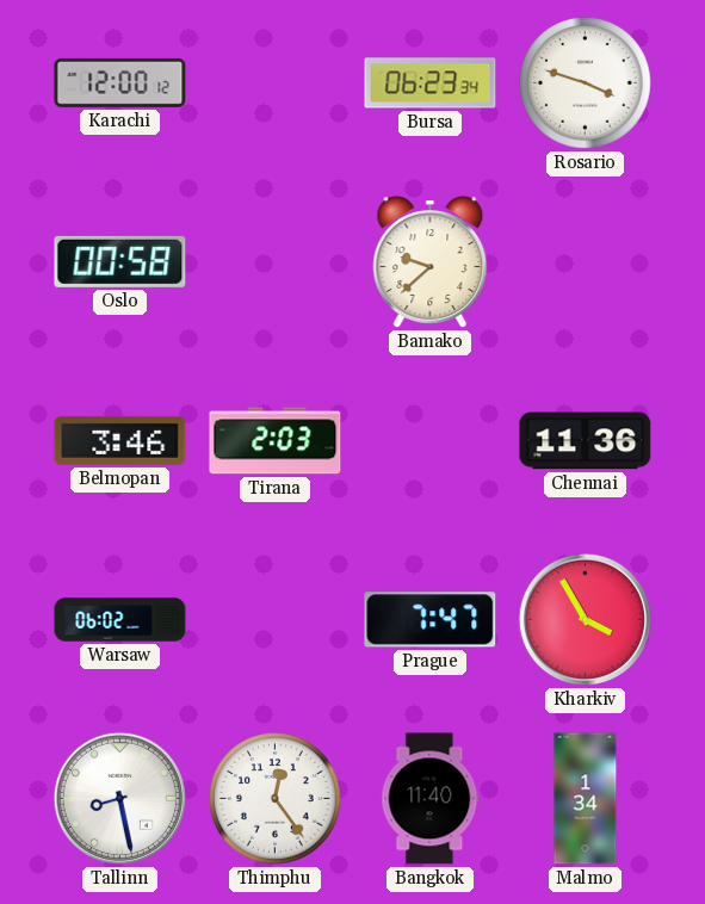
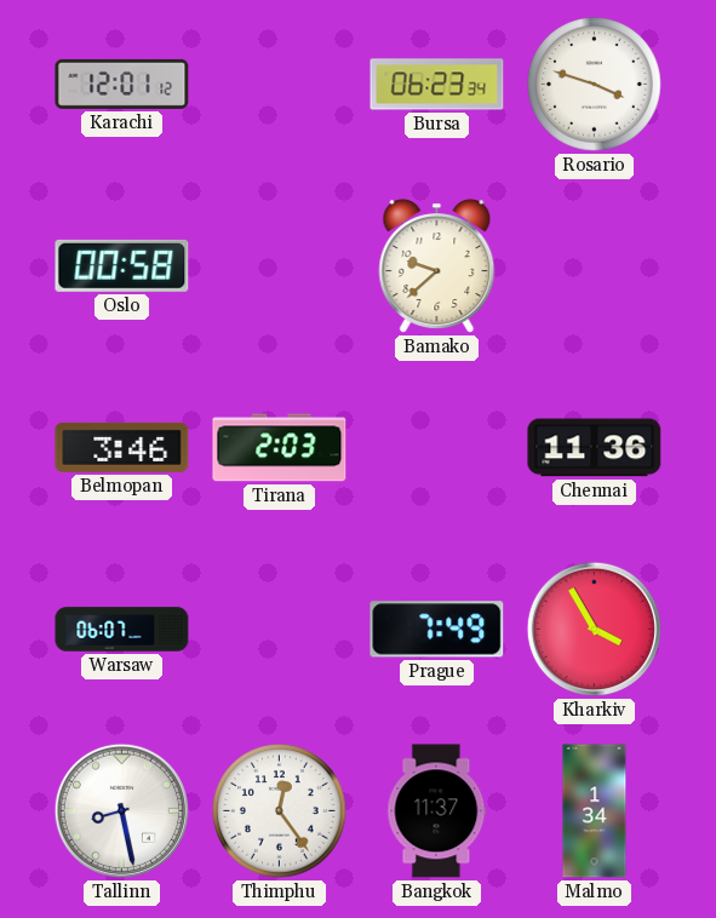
Karachi: 12:00 -> 12:01
Warsaw: 06:02 -> 06:07
Prague: 7:47 -> 7:49
Bangkok: 11:40 -> 11:37
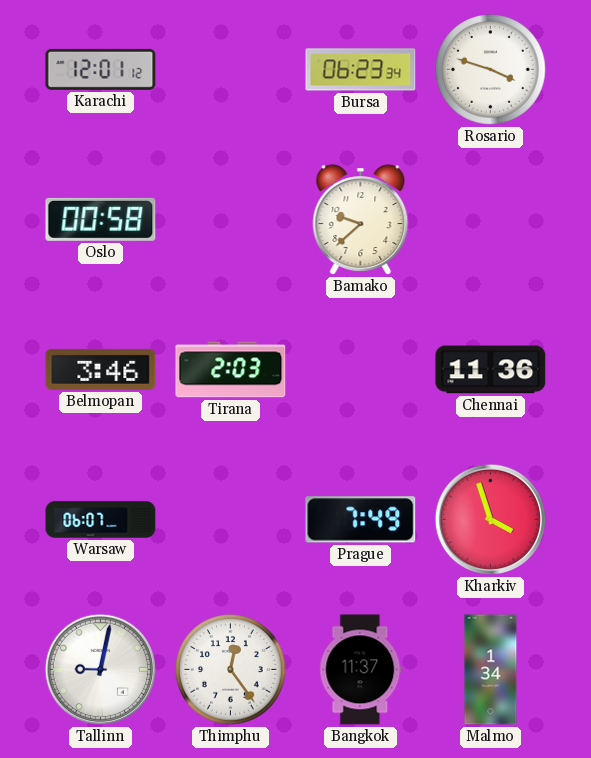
Kharkiv: 3:55 -> 3:57
Tallinn: 8:28 -> 9:02
